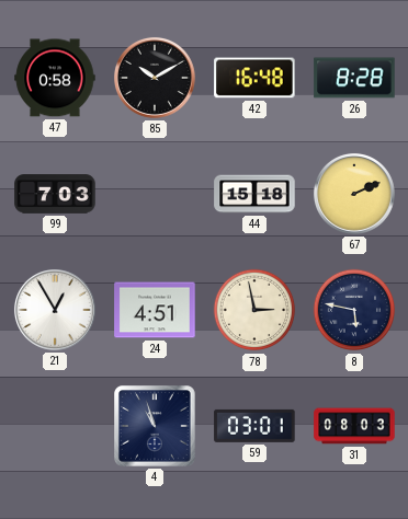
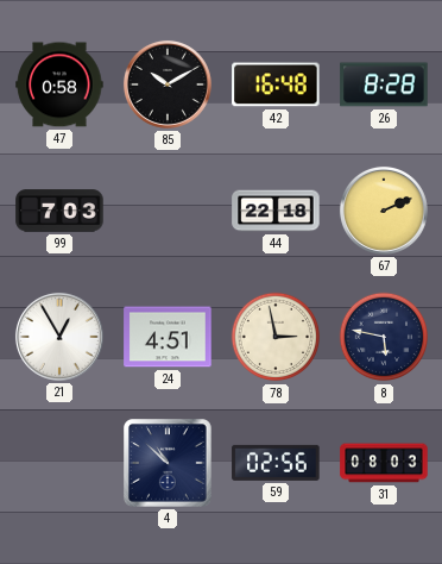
44: 15:18 -> 22:18
4: 10:57 -> 10:52
59: 03:01 -> 02:56
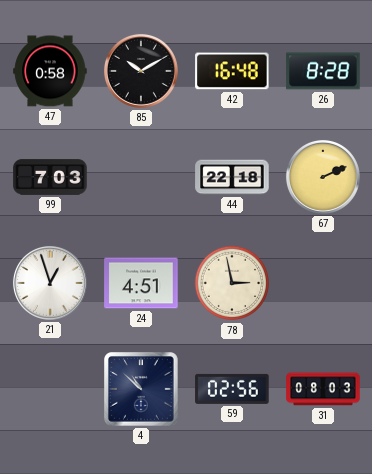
21: 12:55 -> 12:57
8: 5:47 -> none
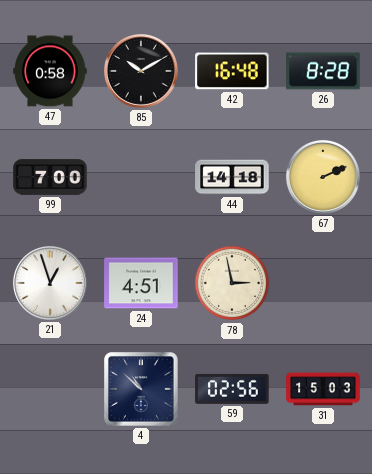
99: 7:03 -> 7:00
44: 22:18 -> 14:18
31: 08:03 -> 15:03
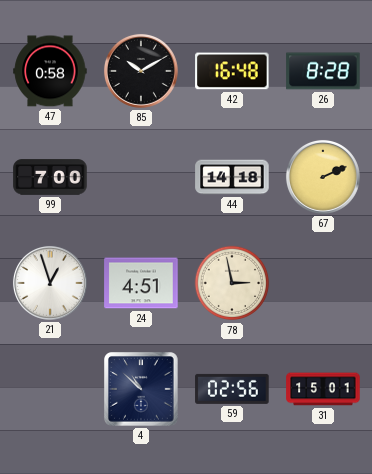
31: 15:03 -> 15:01
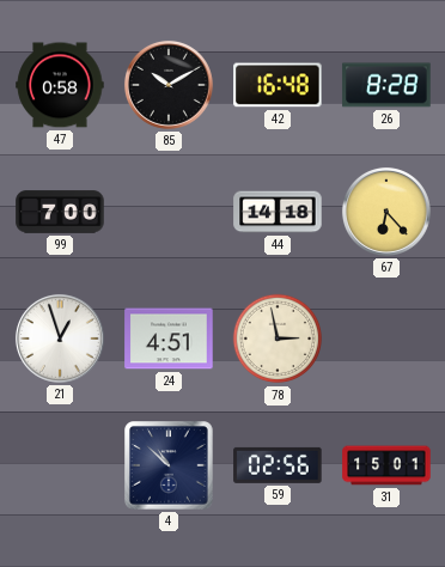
67: 2:11 -> 6:23
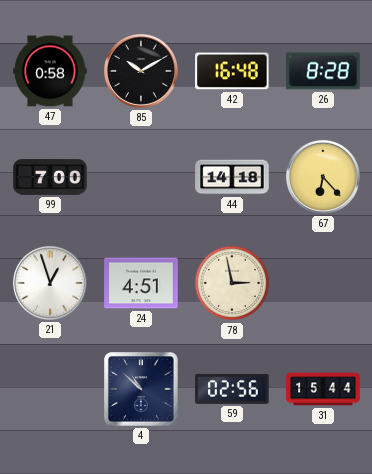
31: 15:01 -> 15:44
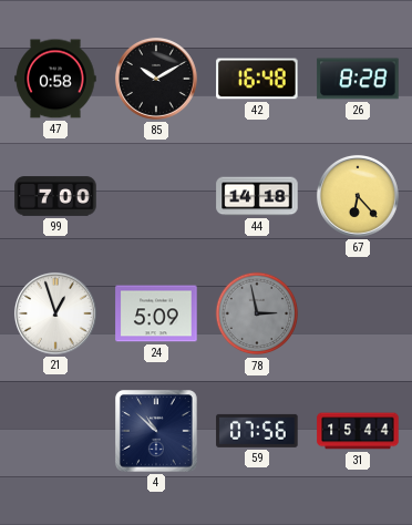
24: 4:51 -> 5:09
78 dial: cream -> grey
59: 02:56 -> 07:56
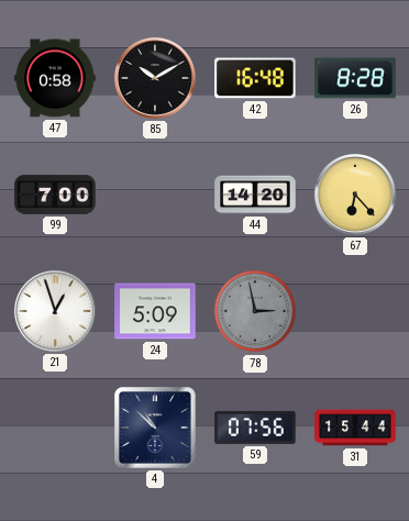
44: 14:18 -> 14:20
